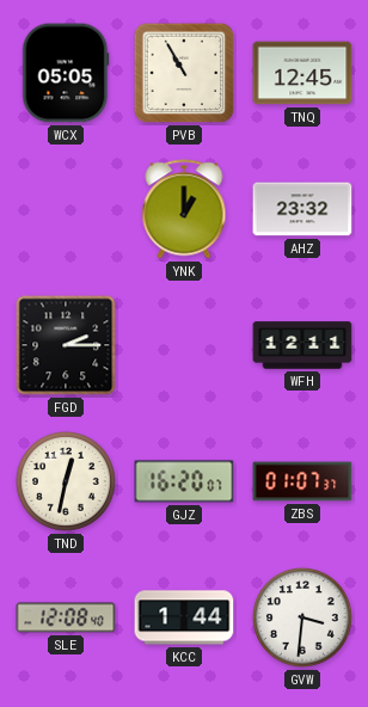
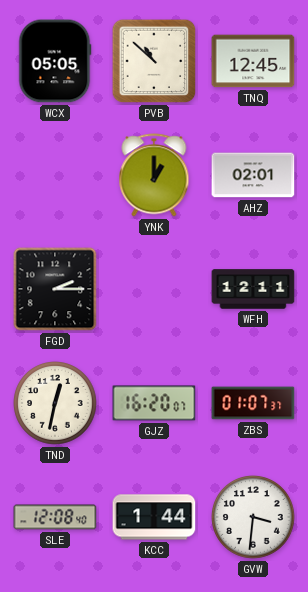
PVB: 10:55 -> 10:52
AHZ: 23:32 -> 02:01
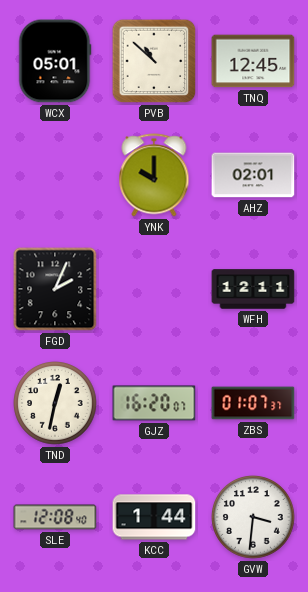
WCX: 05:05 -> 05:01
YNK: 1:00 -> 10:00
FGD: 2:15 -> 2:04
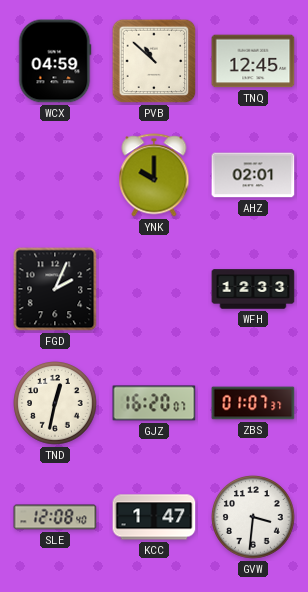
WCX: 05:01 -> 04:59
WFH: 12:11 -> 12:33
KCC: 1:44 -> 1:47
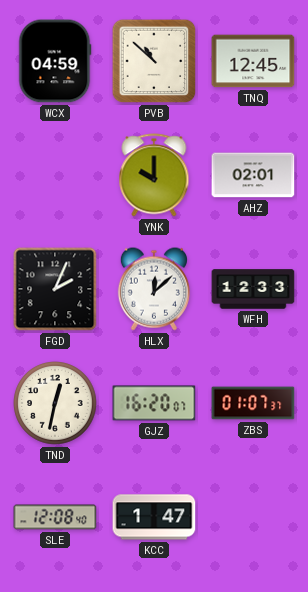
HLX: none -> 12:08
GVW: 3:31 -> none
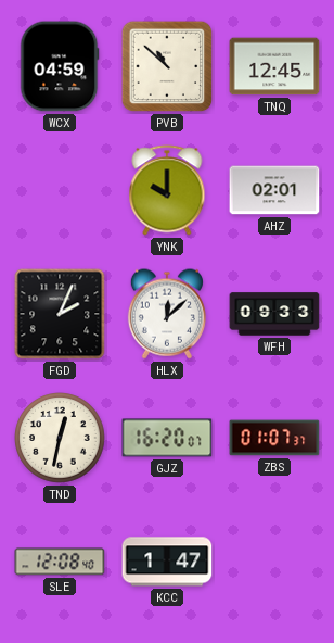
WFH: 12:33 -> 09:33
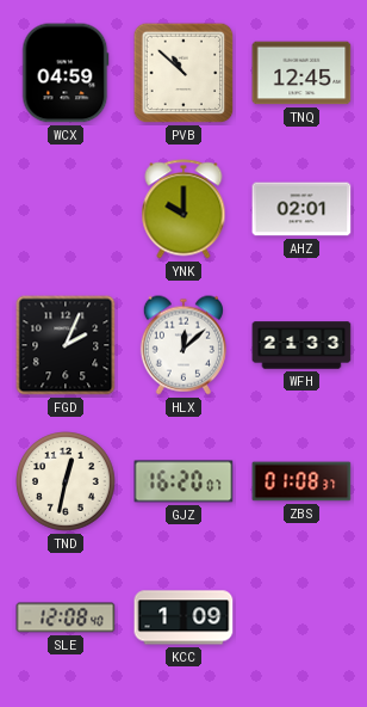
WFH: 09:33 -> 21:33
ZBS: 01:07 -> 01:08
KCC: 1:47 -> 1:09
